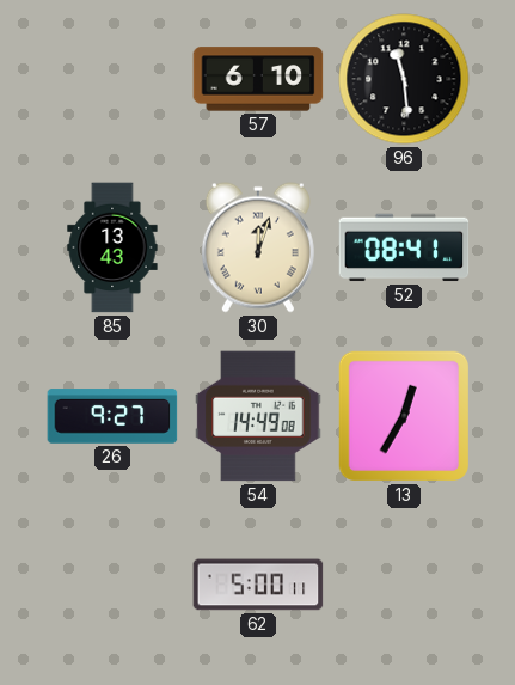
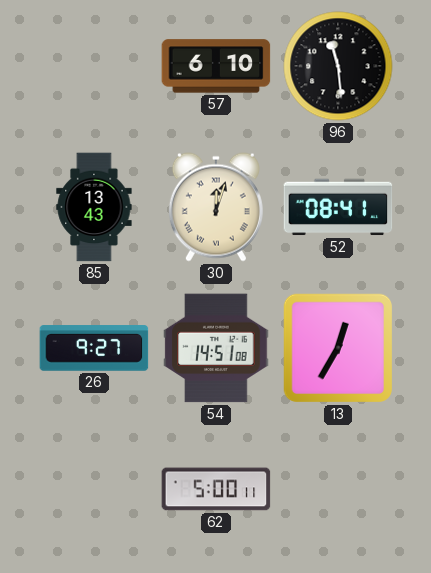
54: 14:49 -> 14:51
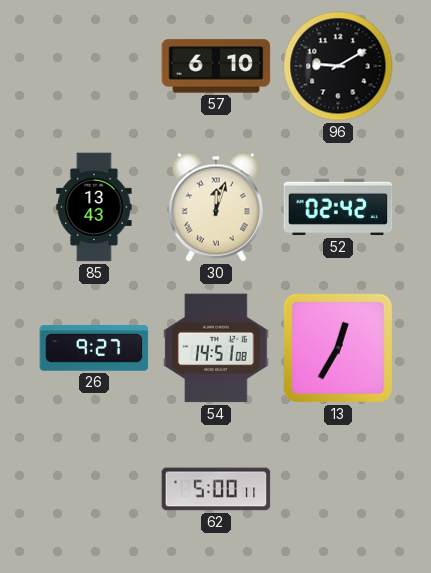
96: 11:29 -> 9:10
52: 08:41 -> 02:42
